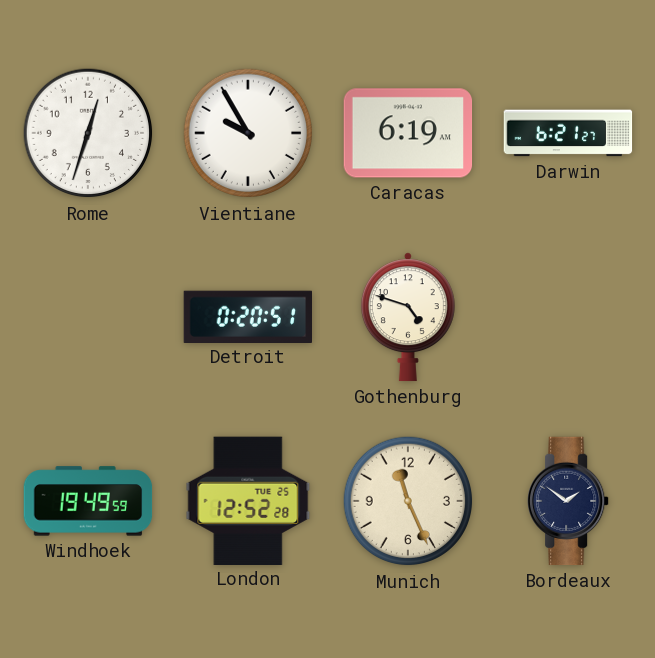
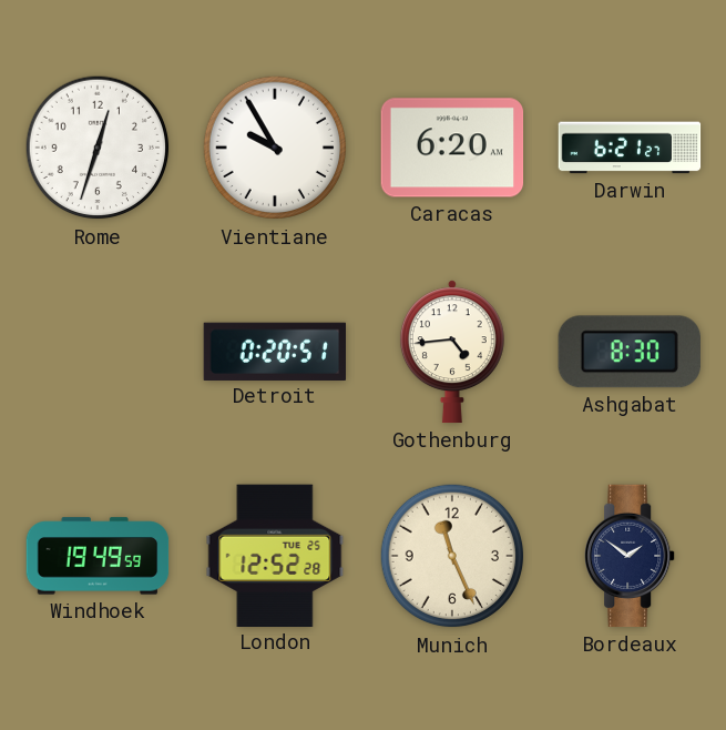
Caracas: 6:19 -> 6:20
Gothenburg: 4:48 -> 4:44
Ashgabat: none -> 8:30
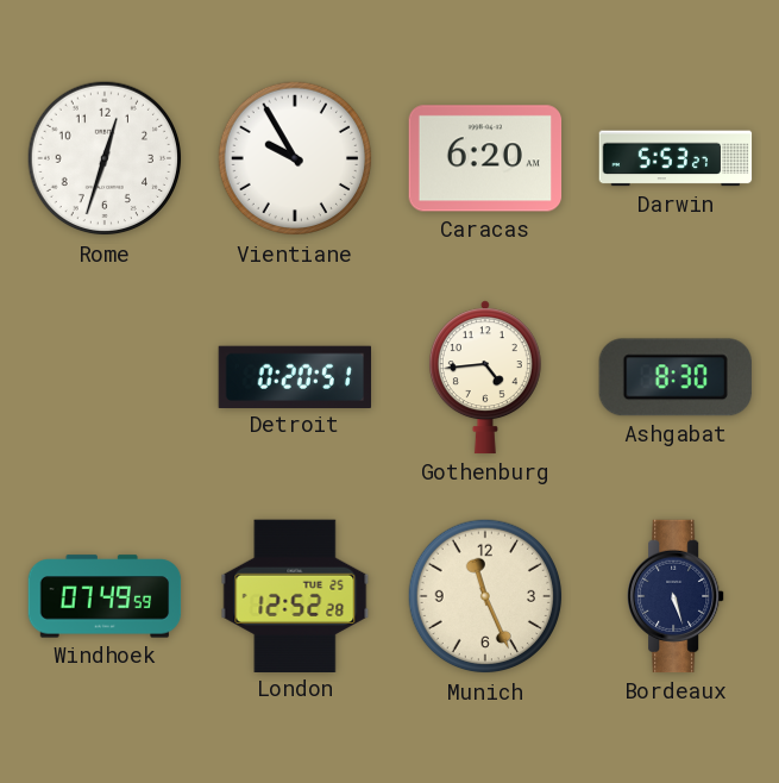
Darwin: 6:21 -> 5:53
Windhoek: 19:49 -> 07:49
Bordeaux: 1:51 -> 5:27
